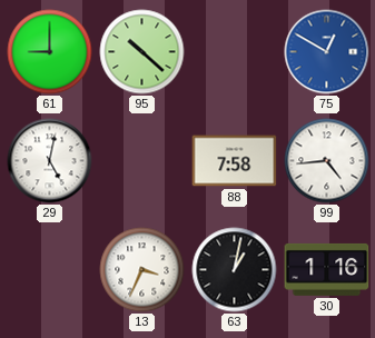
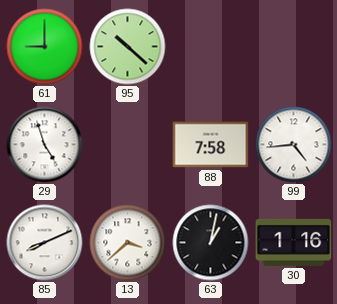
75: 12:50 -> none
29: 5:02 -> 4:57
85: none -> 8:11
13: 3:34 -> 3:38
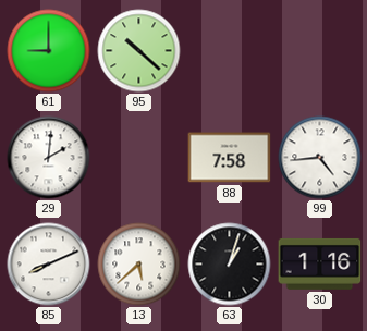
29: 4:57 -> 2:01
13: 3:38 -> 5:38
63: 1:02 -> 1:03
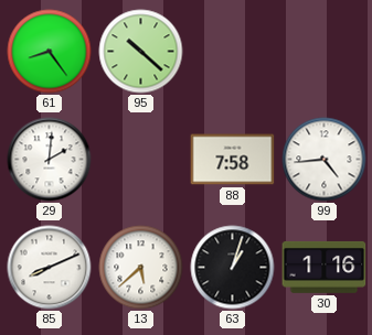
61: 9:00 -> 8:24
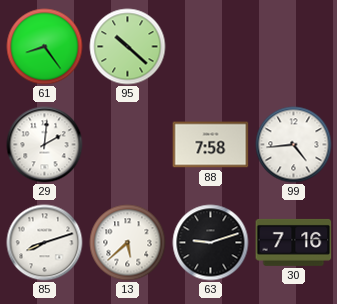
85: 8:11 -> 8:12
63: 1:03 -> 9:12
30: 1:16 -> 7:16
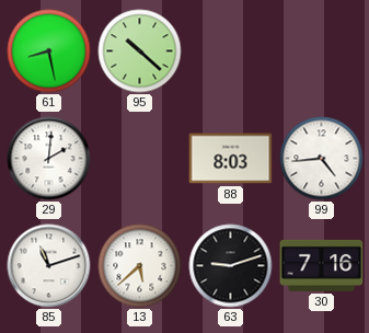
61: 8:24 -> 8:28
88: 7:58 -> 8:03
85: 8:12 -> 11:12
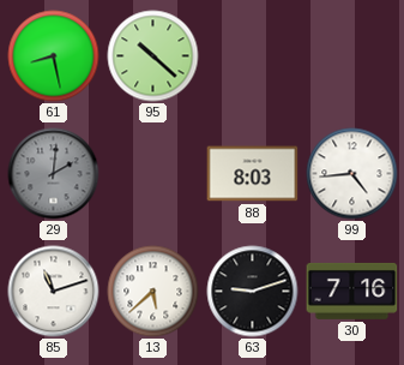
29 dial: white -> grey
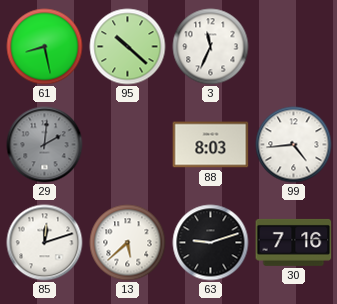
3: none -> 11:34
85: 11:12 -> 12:12
